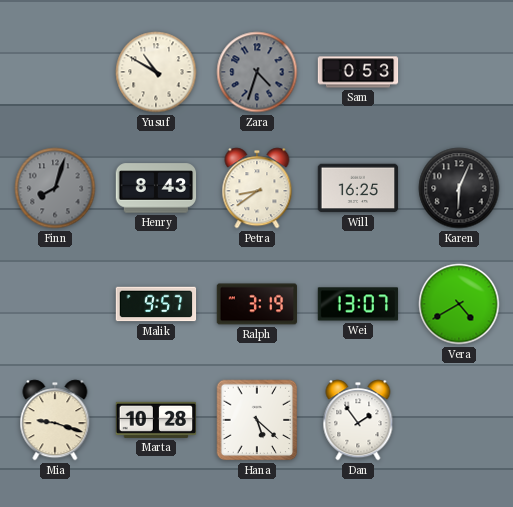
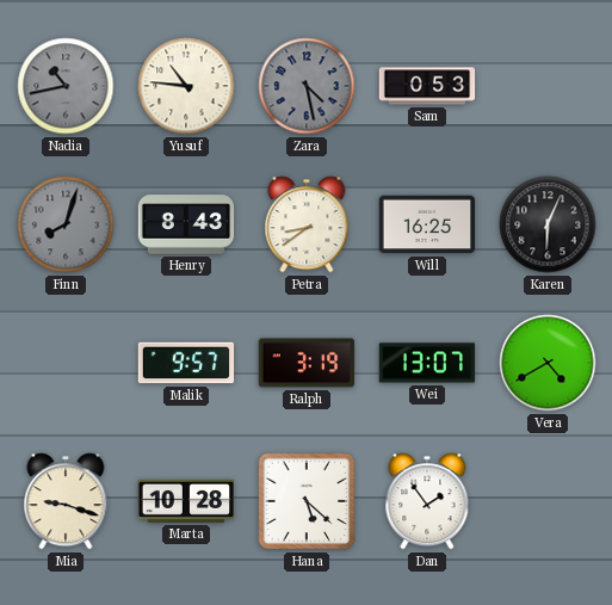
Nadia: none -> 10:43
Yusuf: 10:50 -> 10:46
Zara: 4:33 -> 4:28
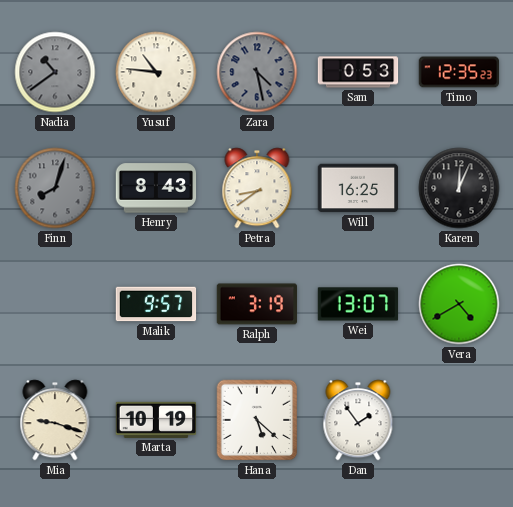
Nadia: 10:43 -> 10:39
Timo: none -> 12:35
Karen: 6:04 -> 12:04
Marta: 10:28 -> 10:19
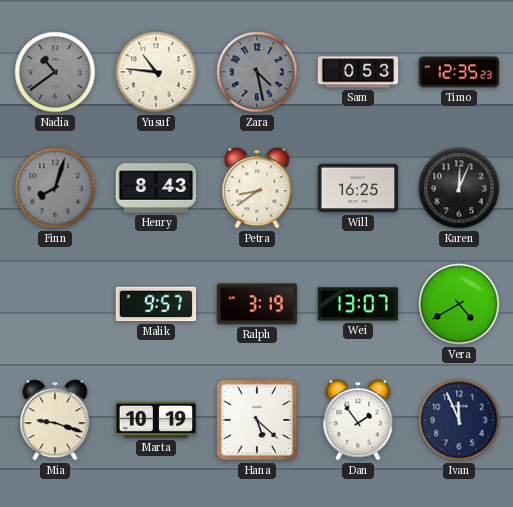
Ivan: none -> 11:56
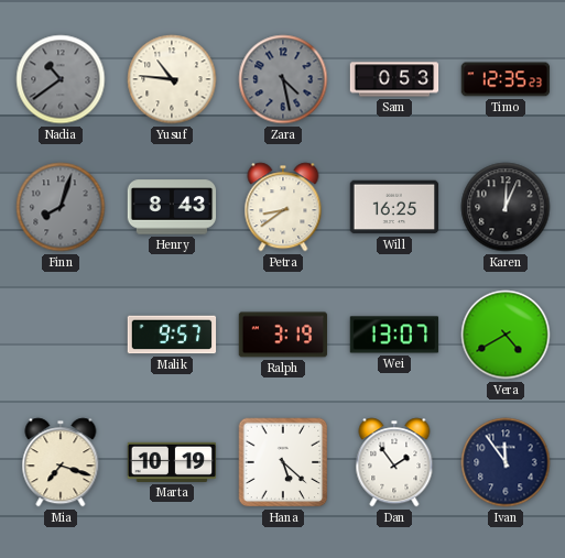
Mia: 9:18 -> 7:18
Ivan: 11:56 -> 11:54
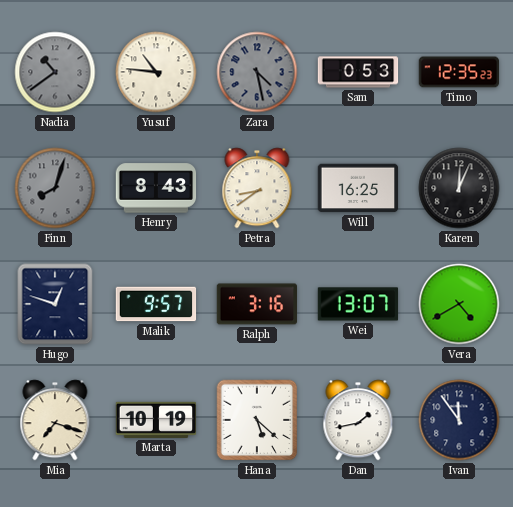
Hugo: none -> 12:48
Ralph: 3:19 -> 3:16
Dan: 1:54 -> 1:43
